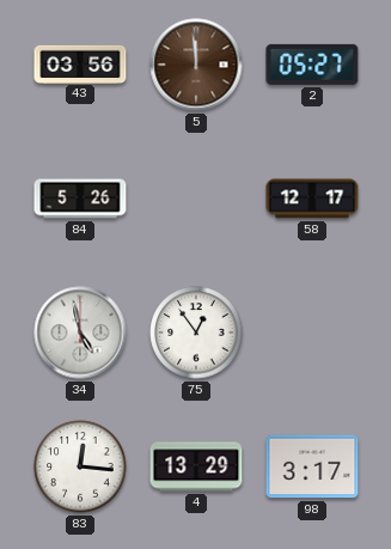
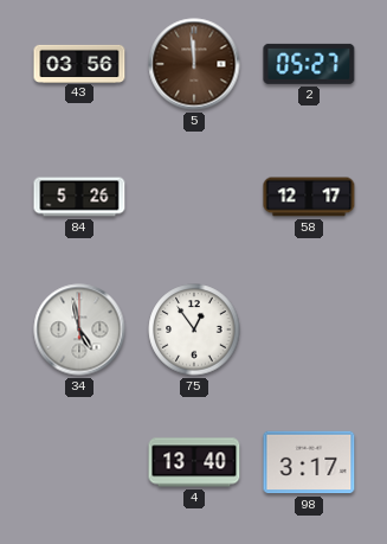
83: 12:16 -> none
4: 13:29 -> 13:40
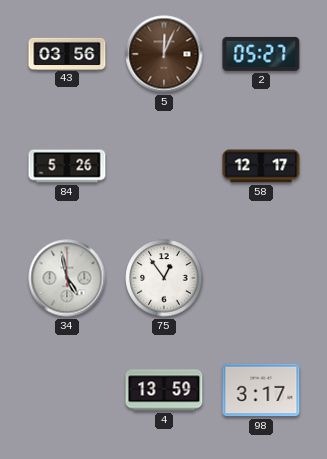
5: 11:59 -> 12:04
4: 13:40 -> 13:59
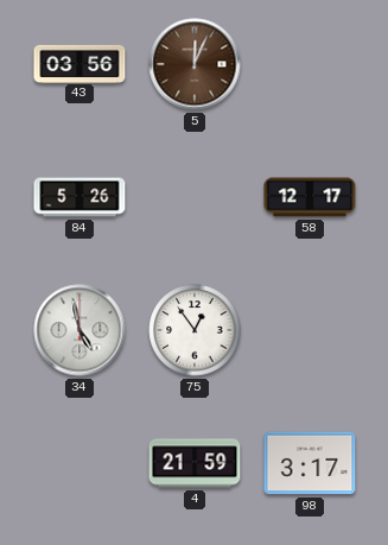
2: 05:27 -> none
4: 13:59 -> 21:59
